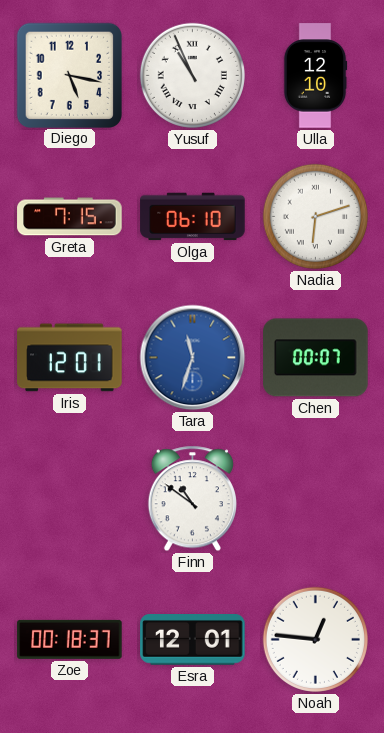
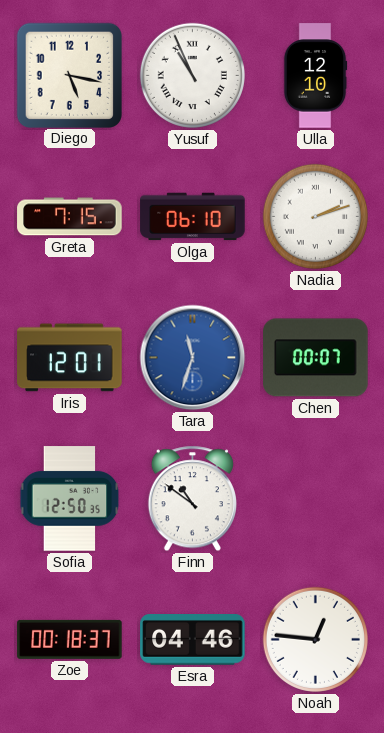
Nadia: 6:12 -> 2:12
Sofia: none -> 12:50
Esra: 12:01 -> 04:46
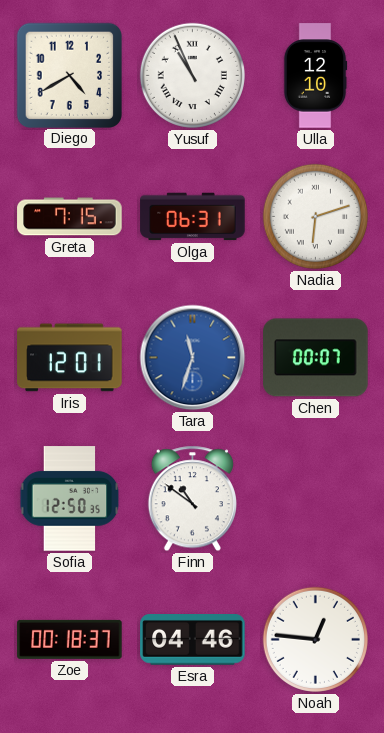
Diego: 5:17 -> 4:40
Olga: 06:10 -> 06:31
Nadia: 2:12 -> 6:12
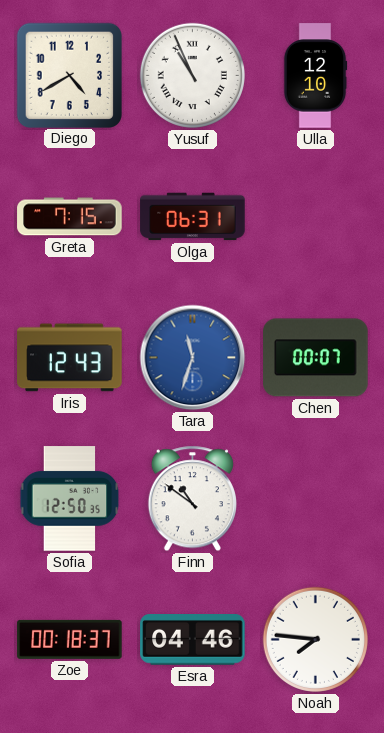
Nadia: 6:12 -> none
Iris: 12:01 -> 12:43
Noah: 12:46 -> 7:46
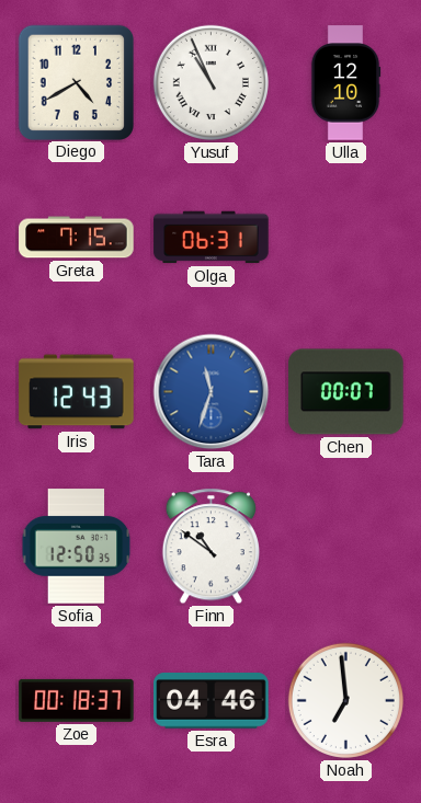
Noah: 7:46 -> 6:59
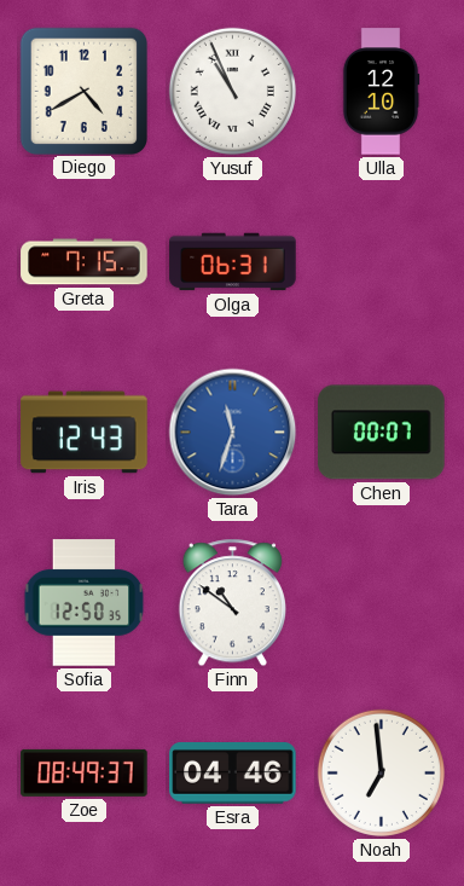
Zoe: 00:18 -> 08:49
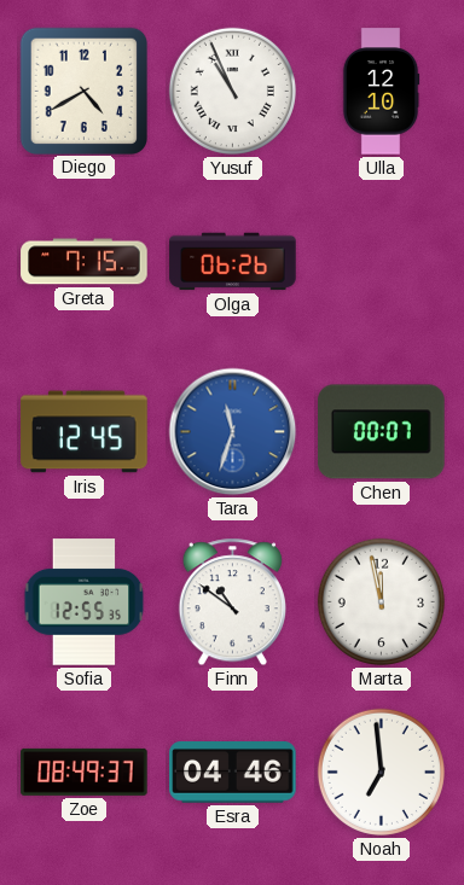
Olga: 06:31 -> 06:26
Iris: 12:43 -> 12:45
Sofia: 12:50 -> 12:55
Marta: none -> 11:58
